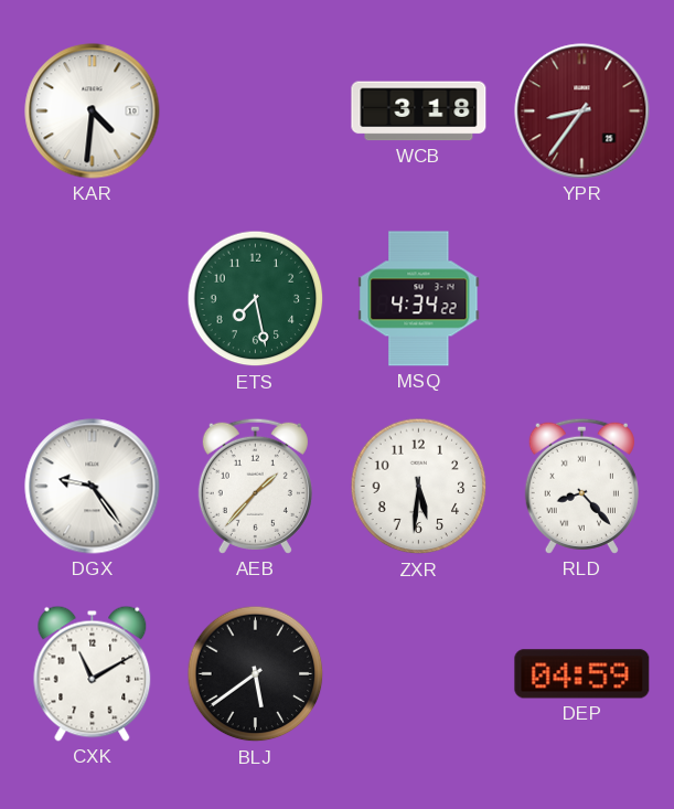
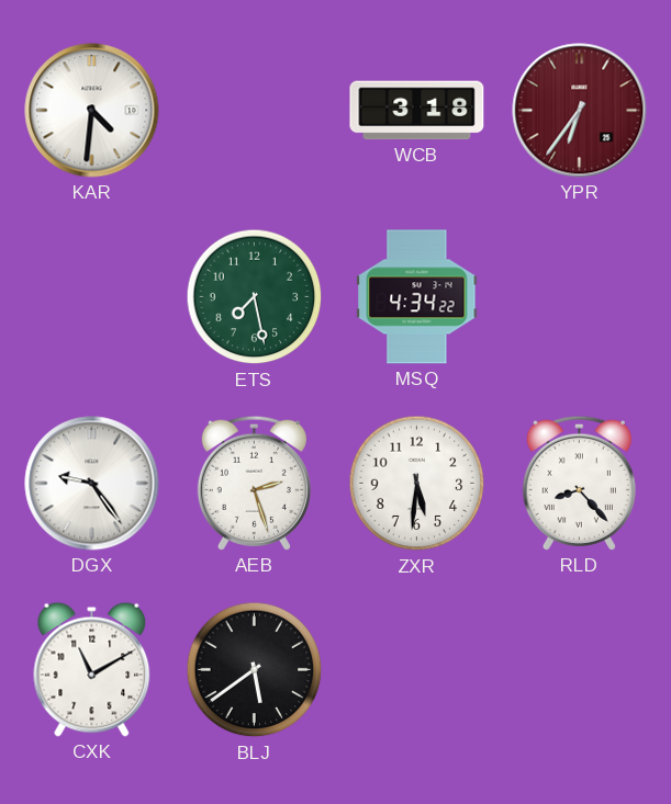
YPR: 8:36 -> 6:36
AEB: 1:37 -> 2:27
DEP: 04:59 -> none
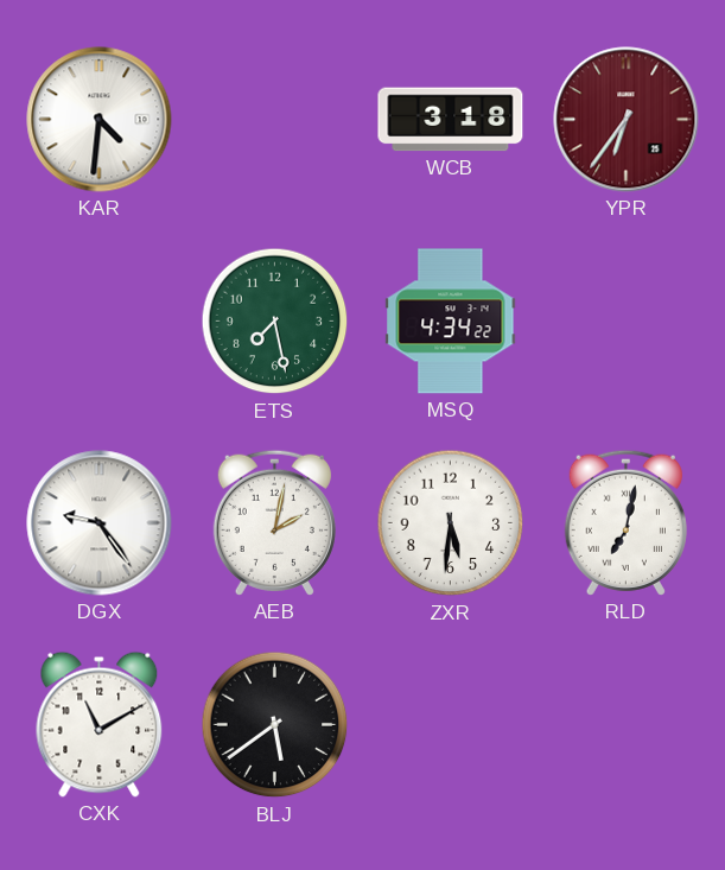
AEB: 2:27 -> 2:02
RLD: 8:23 -> 7:02
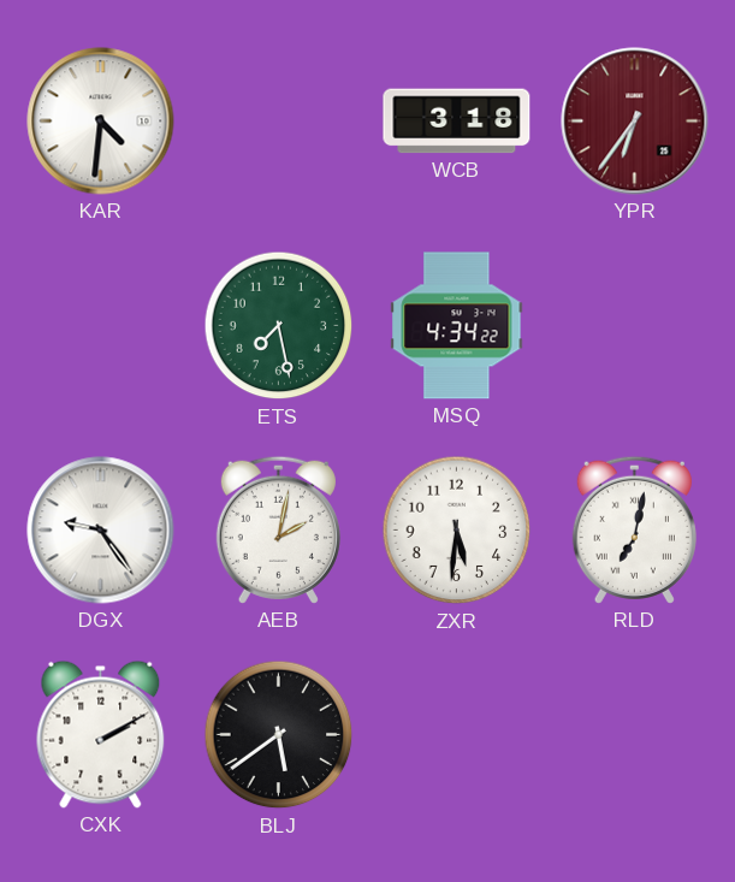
CXK: 11:10 -> 2:10
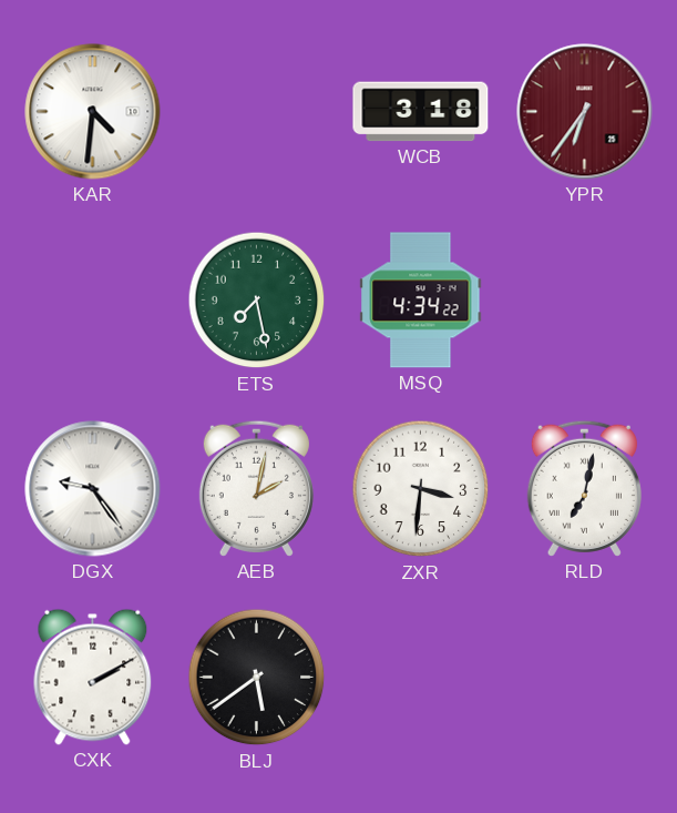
ZXR: 5:31 -> 3:31
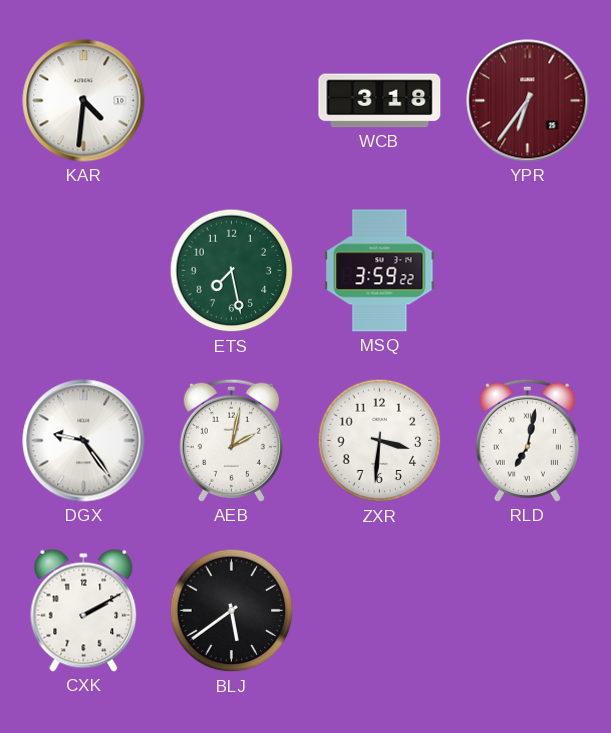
MSQ: 4:34 -> 3:59
